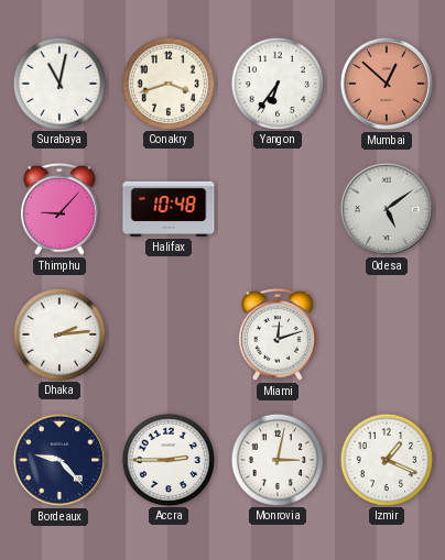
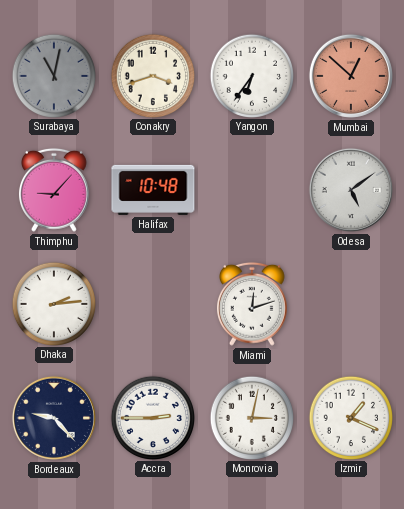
Surabaya dial: white -> grey
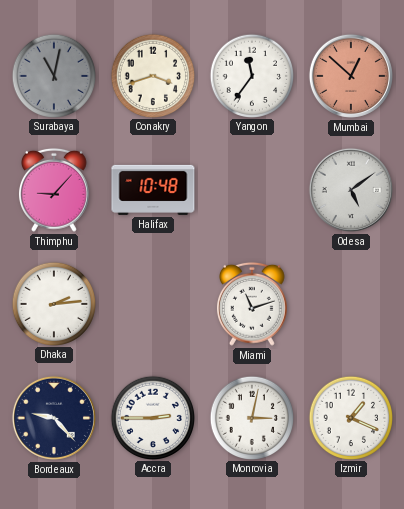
Yangon: 6:36 -> 11:36
Miami: 12:12 -> 11:12
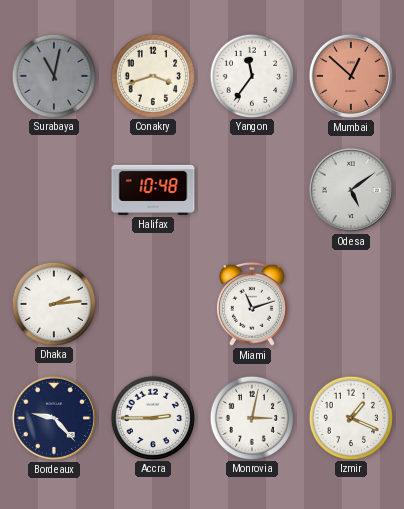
Thimphu: 9:07 -> none
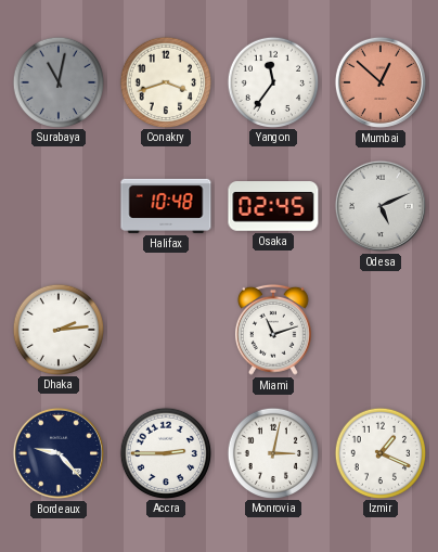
Osaka: none -> 02:45
Odesa: 5:09 -> 5:11
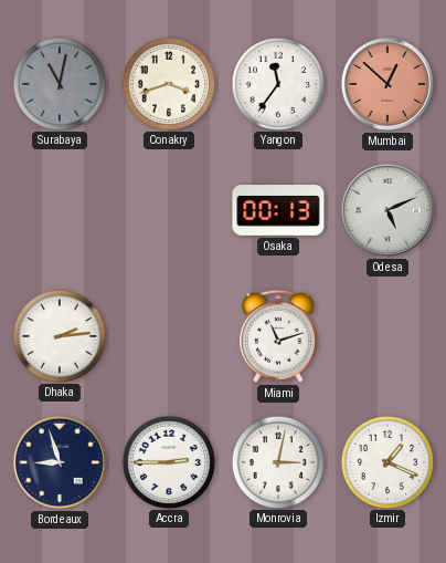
Halifax: 10:48 -> none
Osaka: 02:45 -> 00:13
Bordeaux: 9:23 -> 8:57
